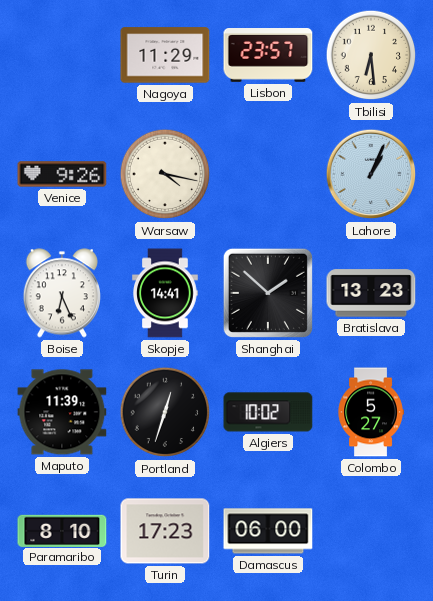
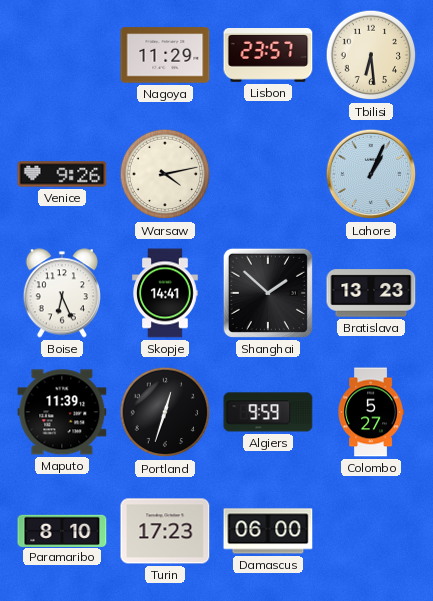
Warsaw: 4:17 -> 4:13
Algiers: 10:02 -> 9:59
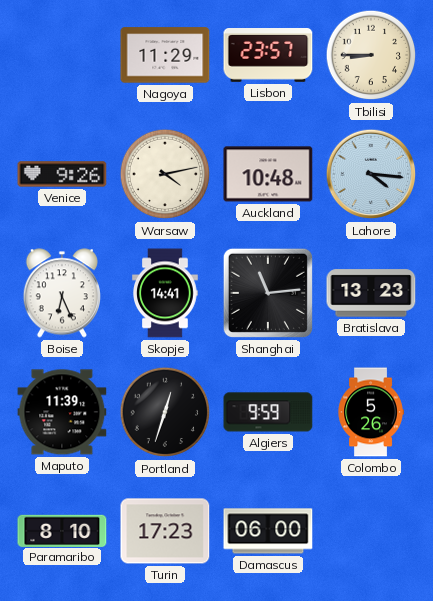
Tbilisi: 6:29 -> 8:45
Auckland: none -> 10:48
Lahore: 1:04 -> 4:16
Shanghai: 1:52 -> 11:14
Colombo: 5:27 -> 5:26
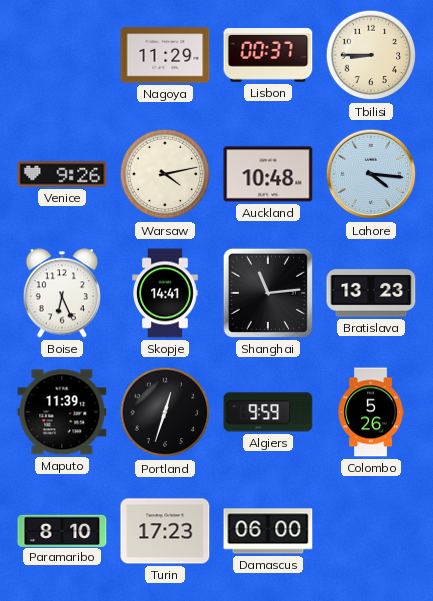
Lisbon: 23:57 -> 00:37
